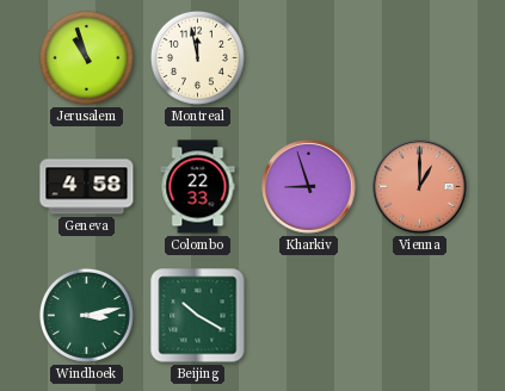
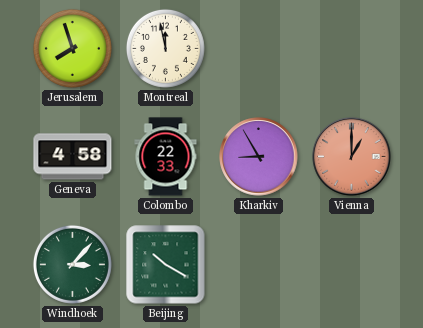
Jerusalem: 10:57 -> 7:57
Kharkiv: 8:57 -> 8:55
Windhoek: 3:13 -> 3:07
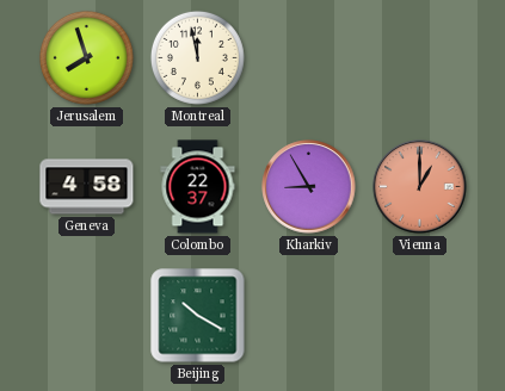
Colombo: 22:33 -> 22:37
Windhoek: 3:07 -> none
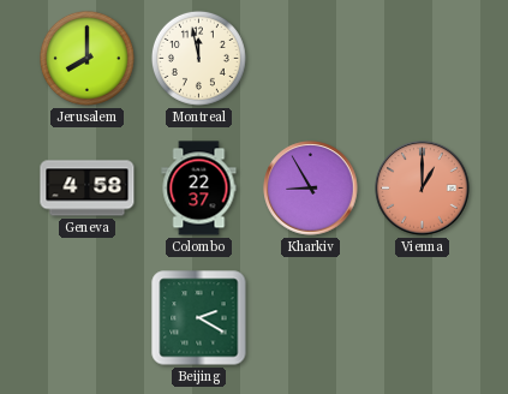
Jerusalem: 7:57 -> 8:00
Beijing: 10:20 -> 2:20
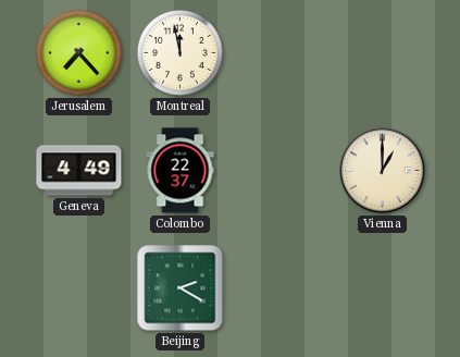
Jerusalem: 8:00 -> 7:23
Geneva: 4:58 -> 4:49
Kharkiv: 8:55 -> none
Vienna dial: salmon -> cream
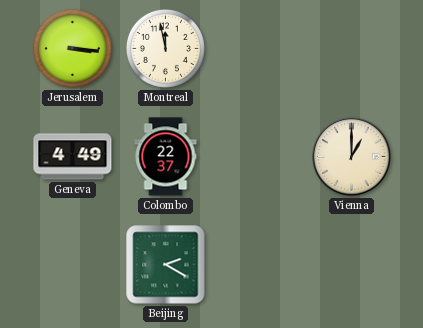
Jerusalem: 7:23 -> 3:16
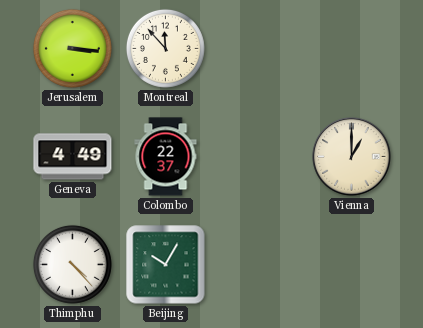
Montreal: 11:58 -> 11:53
Thimphu: none -> 4:23
Beijing: 2:20 -> 10:05
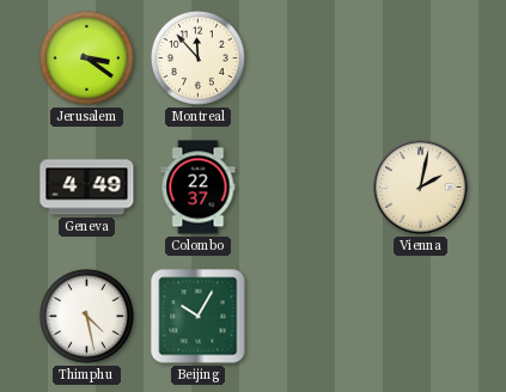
Jerusalem: 3:16 -> 3:21
Vienna: 1:00 -> 2:02
Thimphu: 4:23 -> 4:28
